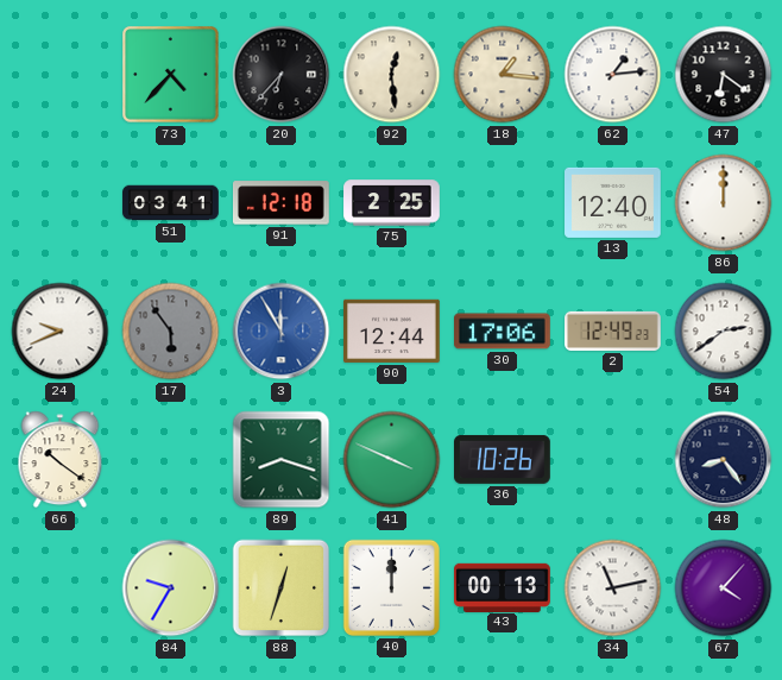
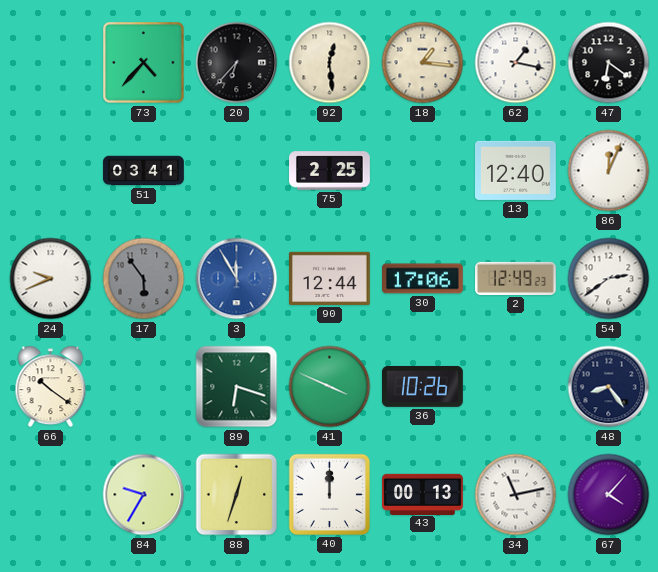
62: 1:14 -> 1:17
91: 12:18 -> none
86: 12:00 -> 12:04
89: 8:18 -> 6:18
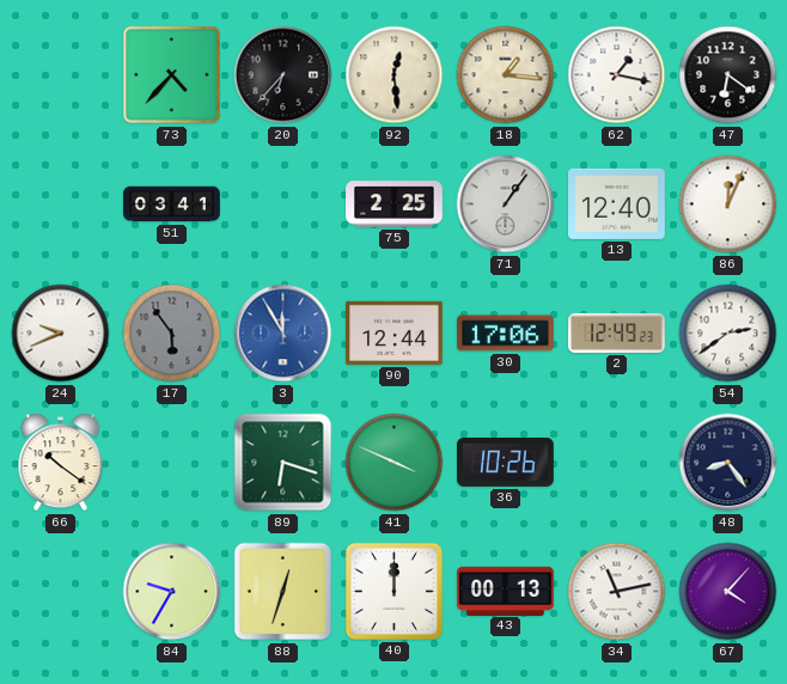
71: none -> 1:06
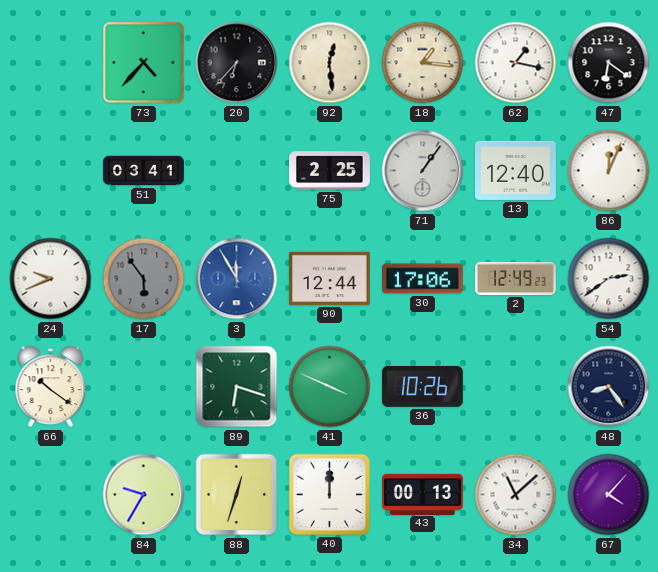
34: 11:13 -> 11:08
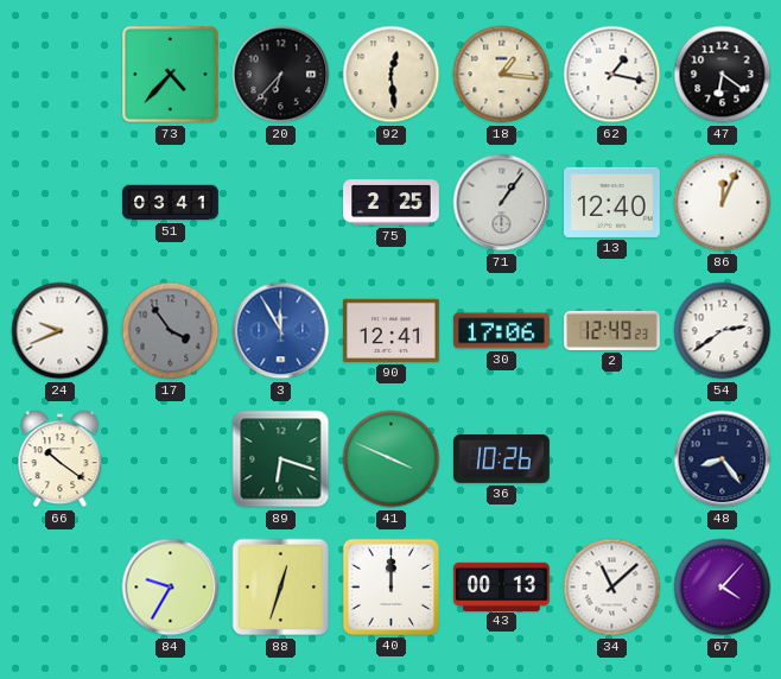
17: 5:54 -> 3:54
90: 12:44 -> 12:41
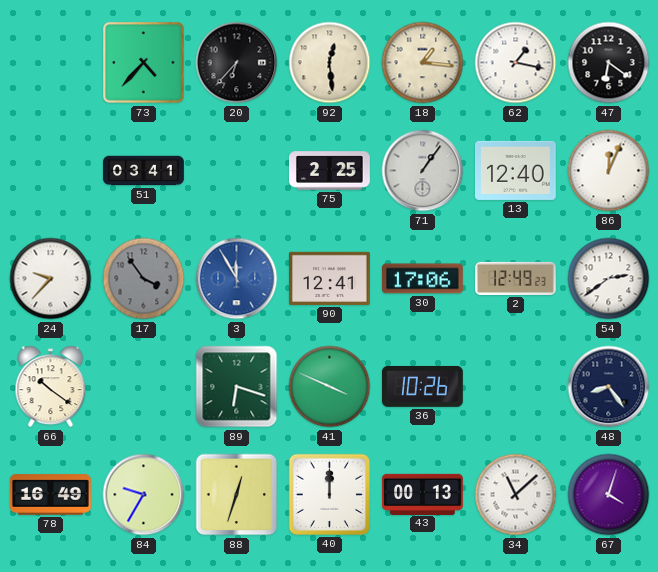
24: 9:41 -> 9:37
78: none -> 16:49
67: 4:07 -> 4:03
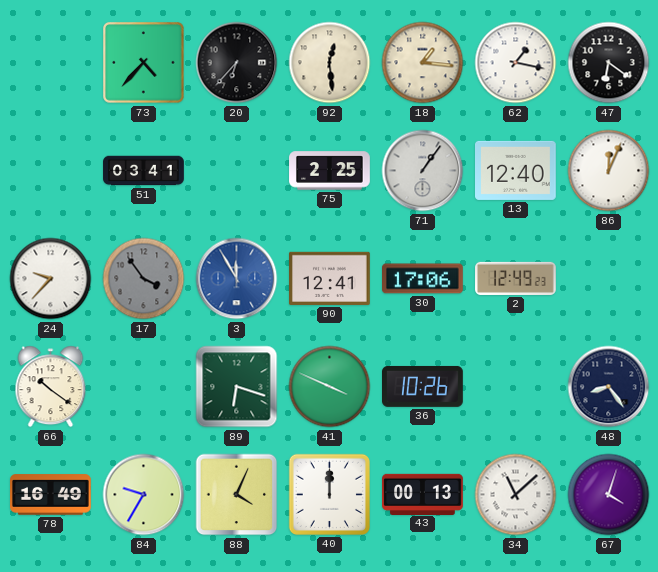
54: 2:39 -> none
88: 12:33 -> 4:04
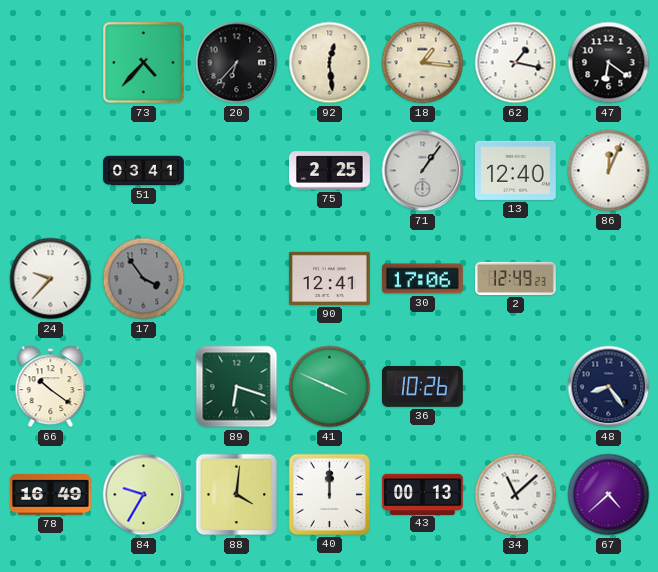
3: 11:55 -> none
88: 4:04 -> 4:01
67: 4:03 -> 4:38
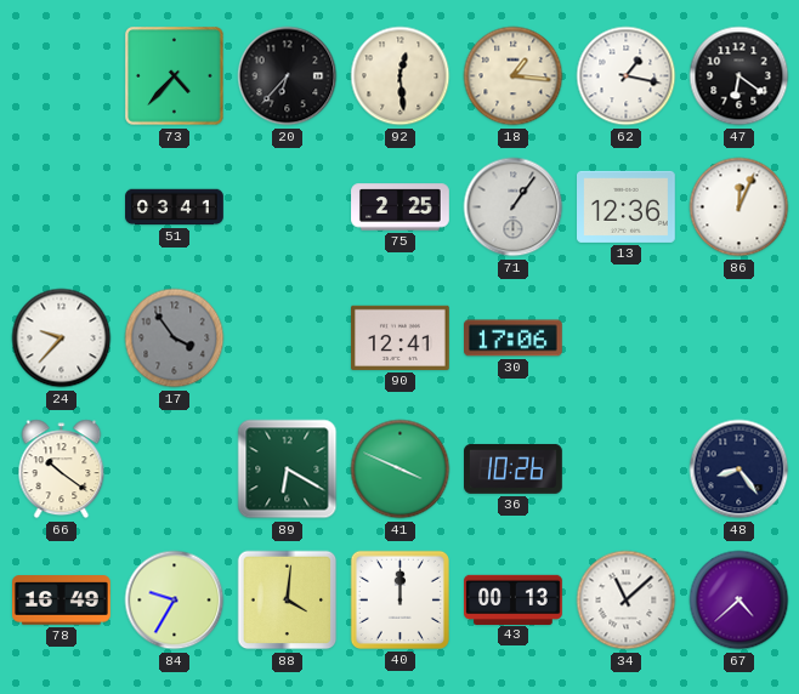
13: 12:40 -> 12:36
2: 12:49 -> none
89: 6:18 -> 6:20
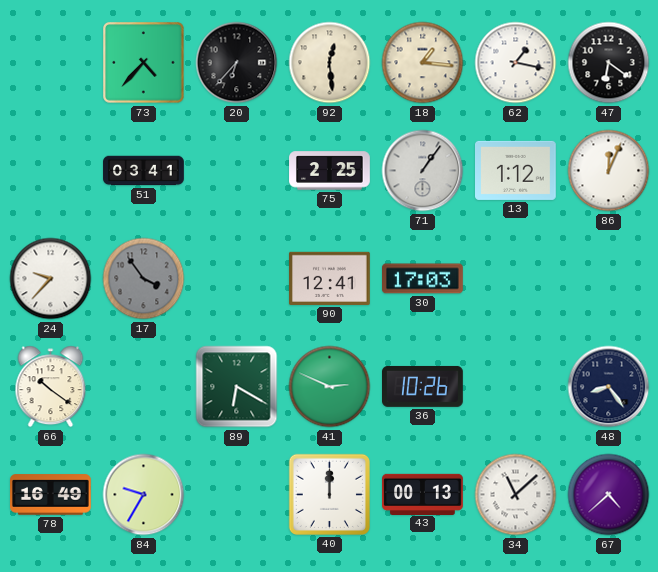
13: 12:36 -> 1:12
30: 17:06 -> 17:03
41: 3:49 -> 2:49
88: 4:01 -> none
